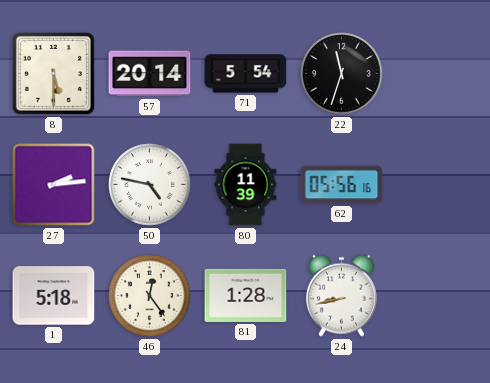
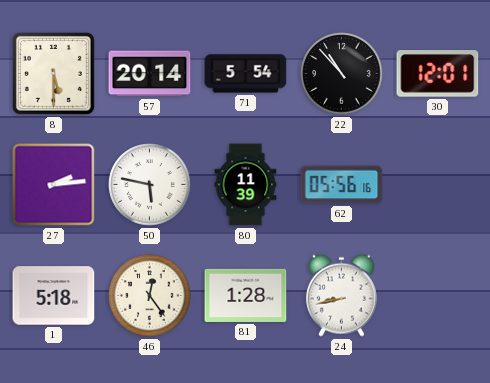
22: 11:33 -> 10:53
30: none -> 12:01
50: 4:47 -> 5:47
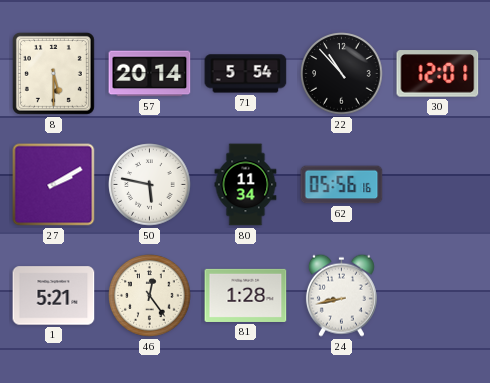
27: 2:14 -> 2:10
80: 11:39 -> 11:34
1: 5:18 -> 5:21
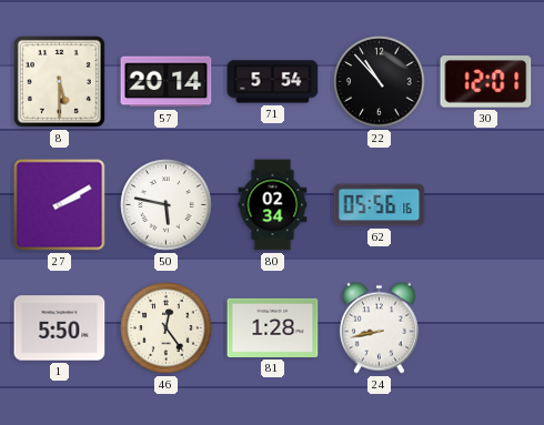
80: 11:34 -> 02:34
1: 5:21 -> 5:50
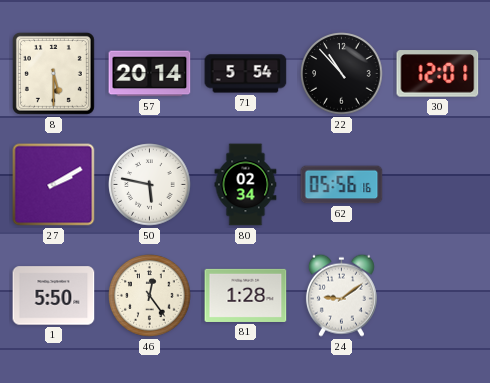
24: 8:43 -> 9:09
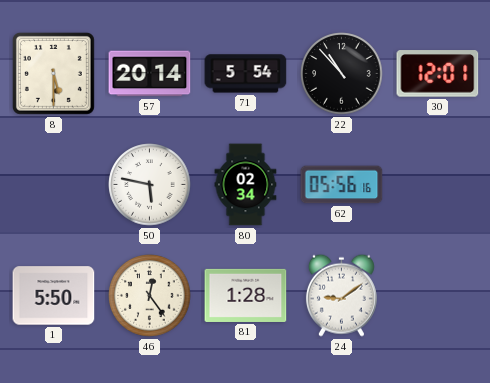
27: 2:10 -> none
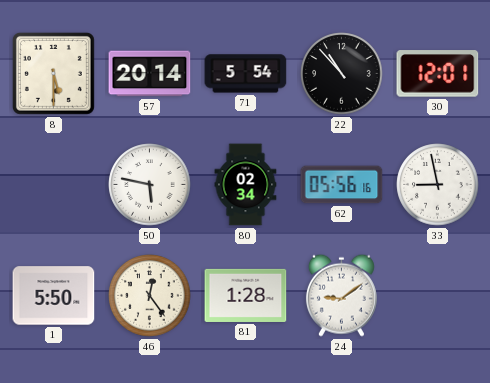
33: none -> 8:58
